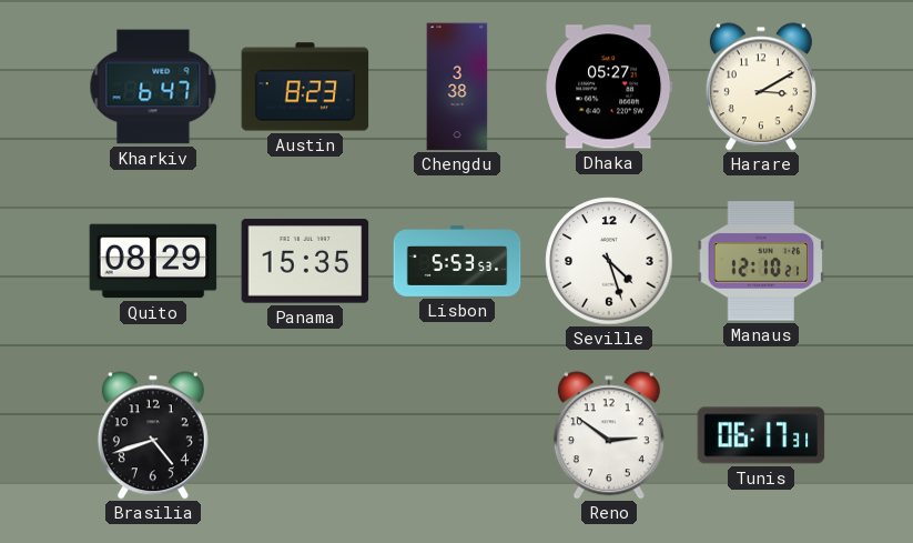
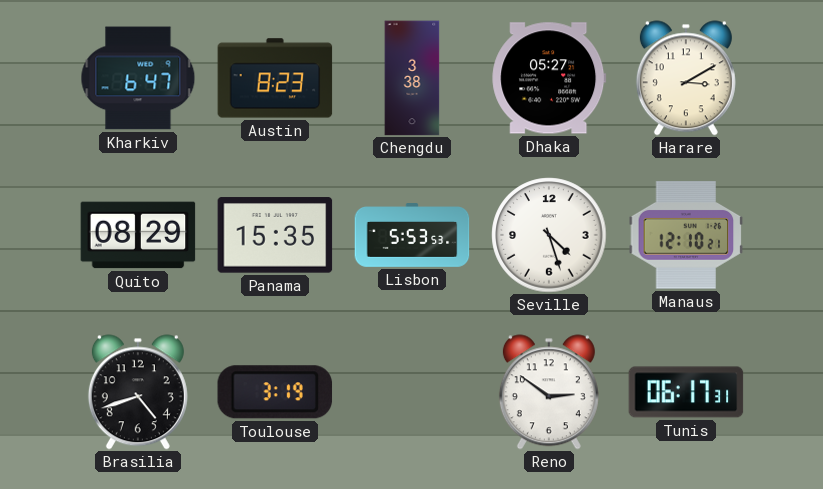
Toulouse: none -> 3:19
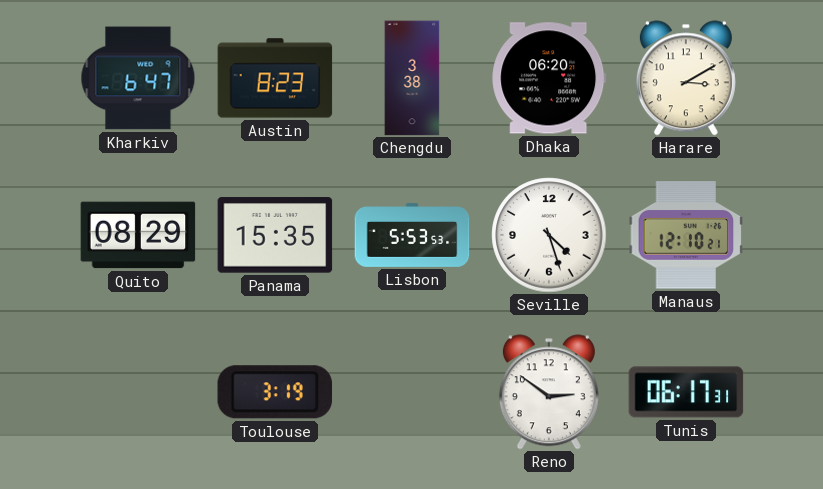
Dhaka: 05:27 -> 06:20
Brasilia: 4:42 -> none
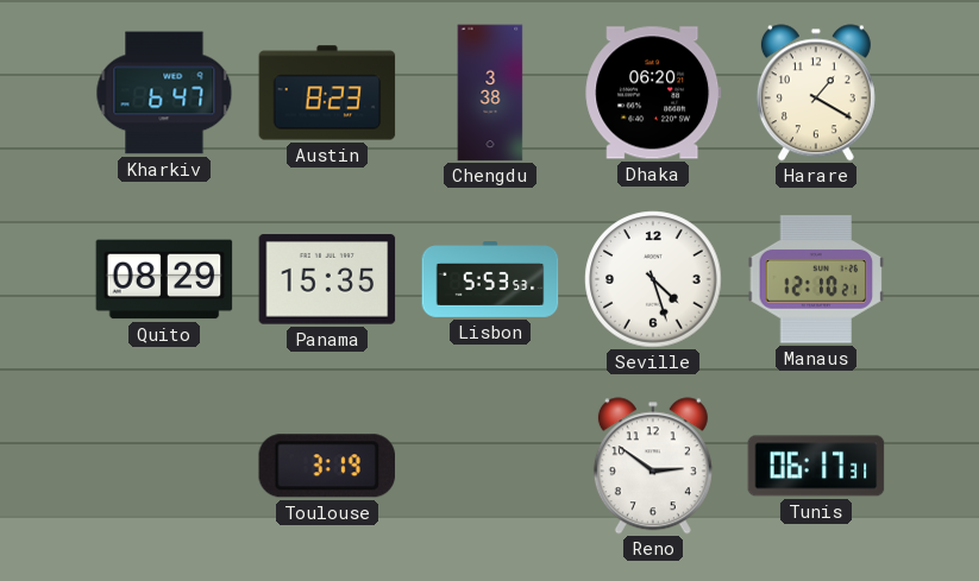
Harare: 3:10 -> 1:20
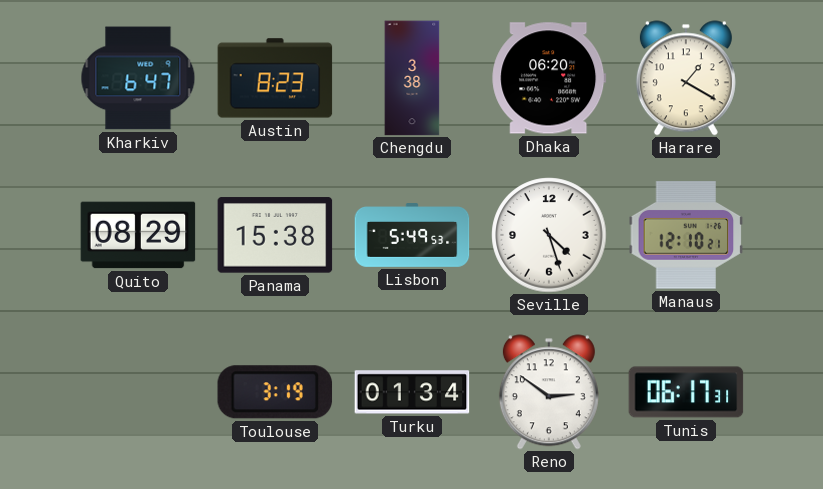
Panama: 15:35 -> 15:38
Lisbon: 5:53 -> 5:49
Turku: none -> 01:34
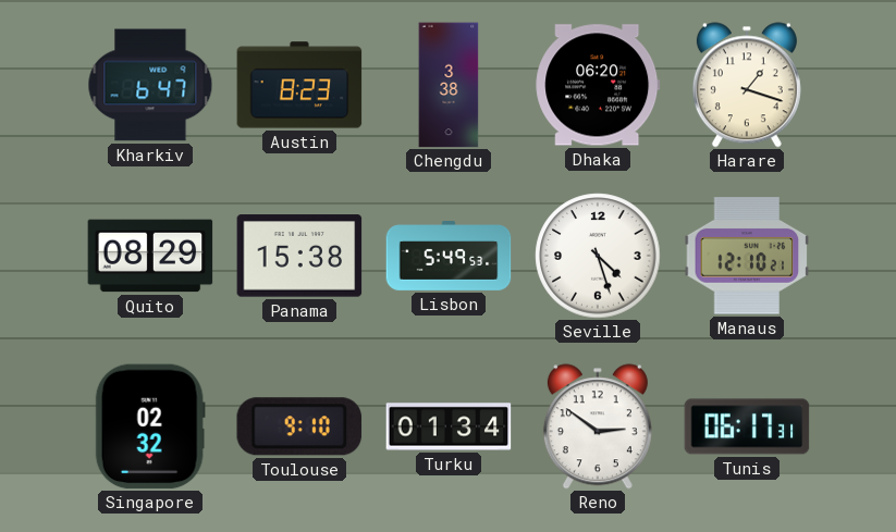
Harare: 1:20 -> 1:18
Singapore: none -> 02:32
Toulouse: 3:19 -> 9:10
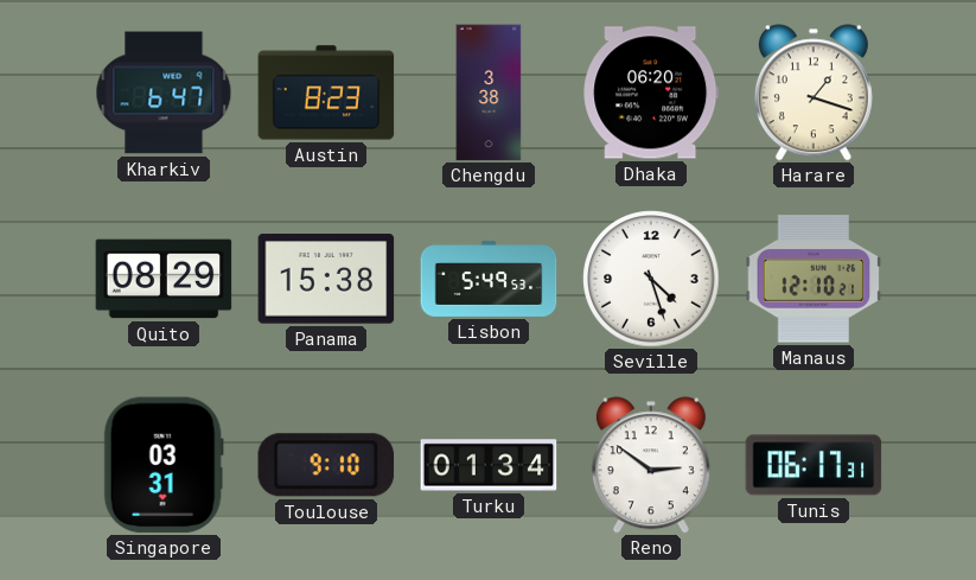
Singapore: 02:32 -> 03:31
